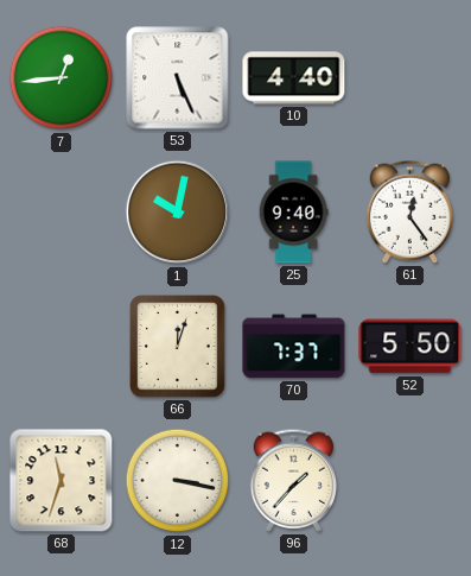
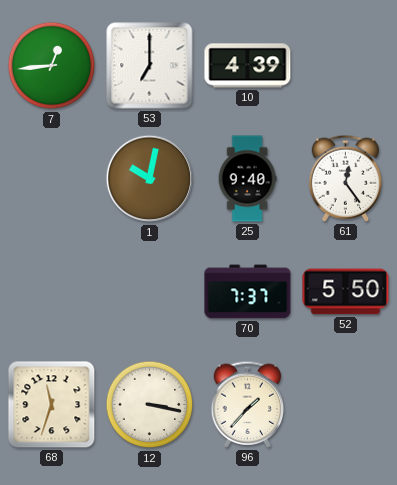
53: 5:26 -> 7:00
10: 4:40 -> 4:39
66: 12:03 -> none
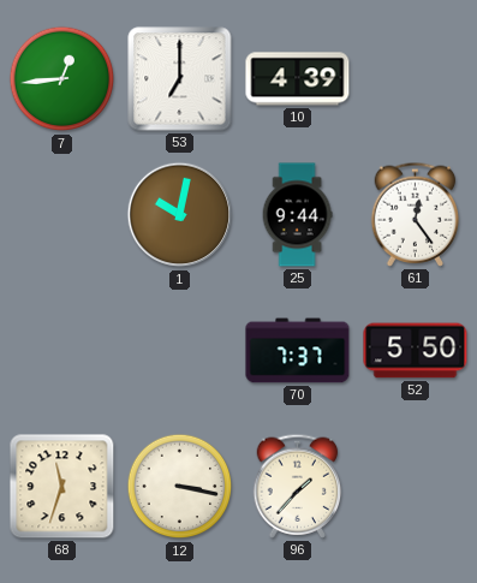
25: 9:40 -> 9:44
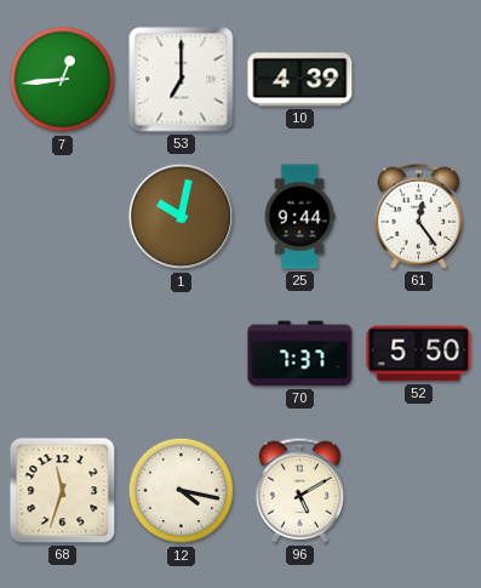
12: 3:17 -> 4:17
96: 1:37 -> 5:10
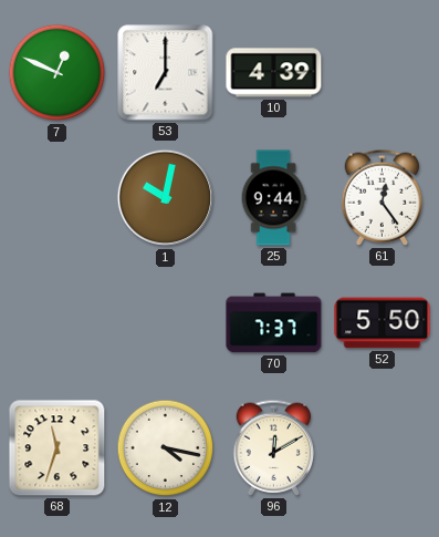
7: 12:44 -> 12:49
96: 5:10 -> 12:10
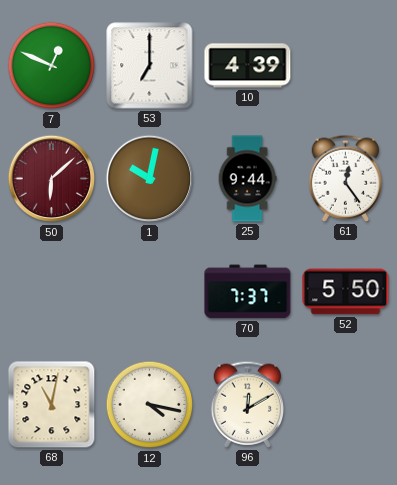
50: none -> 6:08
68: 11:33 -> 11:02
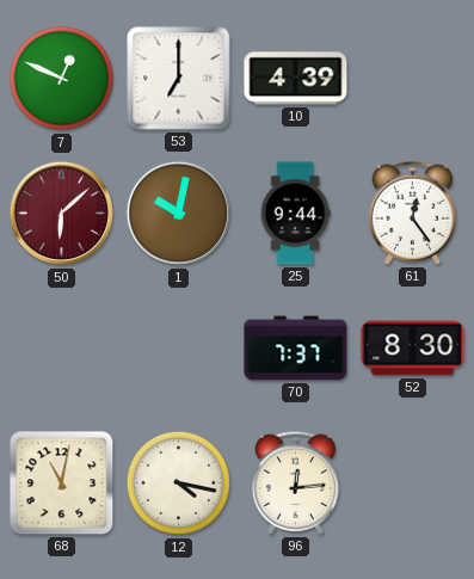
52: 5:50 -> 8:30
96: 12:10 -> 12:14
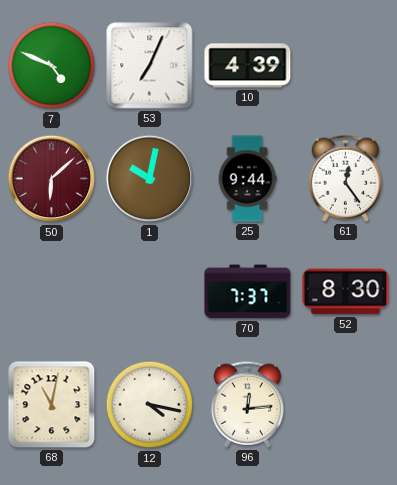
7: 12:49 -> 4:49
53: 7:00 -> 7:04
